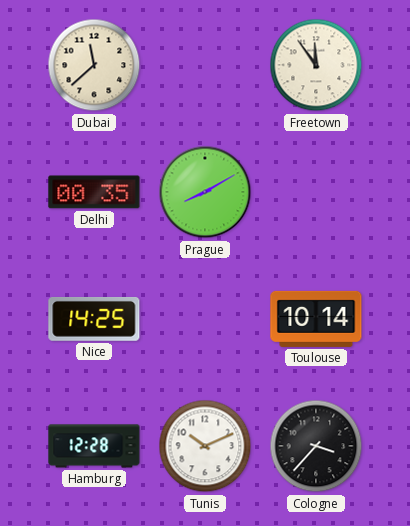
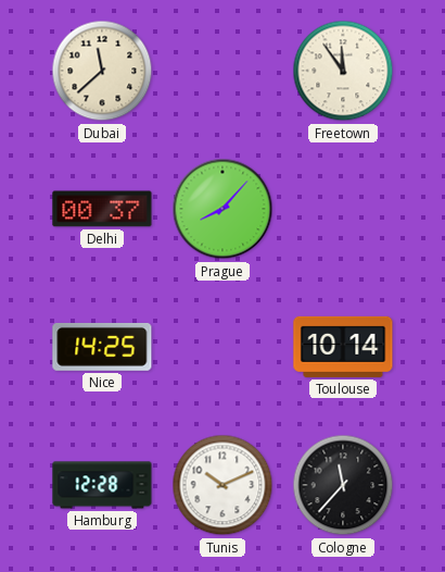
Delhi: 00:35 -> 00:37
Prague: 8:10 -> 8:07
Cologne: 3:37 -> 11:37
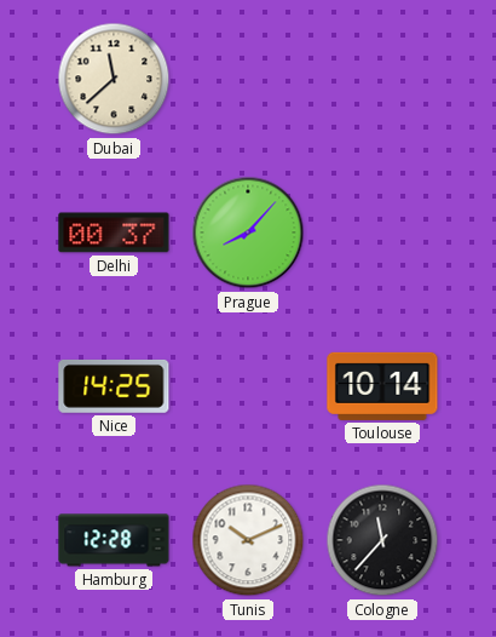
Freetown: 11:54 -> none
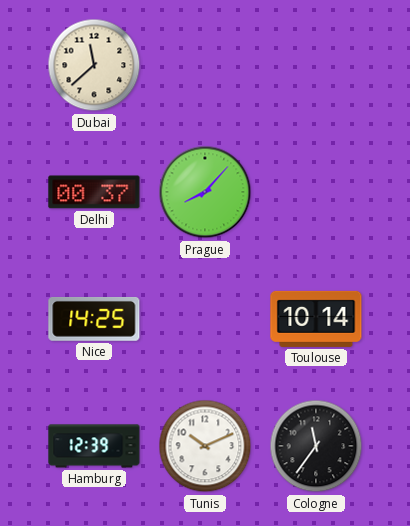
Hamburg: 12:28 -> 12:39
Cologne: 11:37 -> 11:36
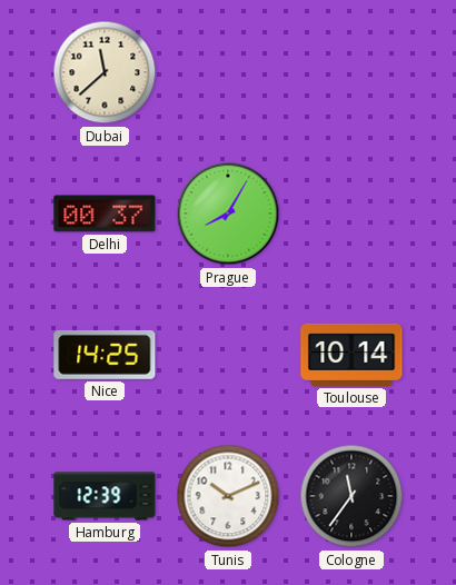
Prague: 8:07 -> 8:05
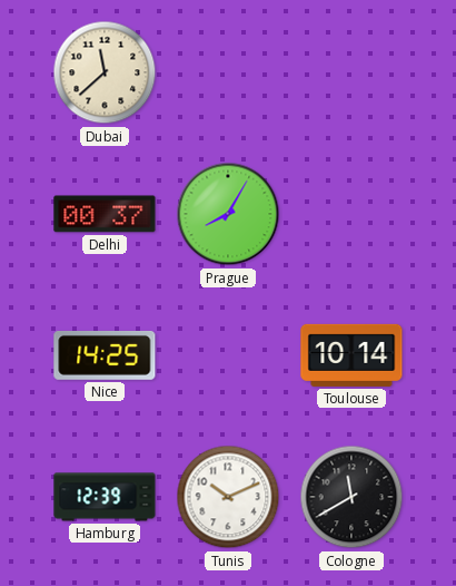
Cologne: 11:36 -> 11:40
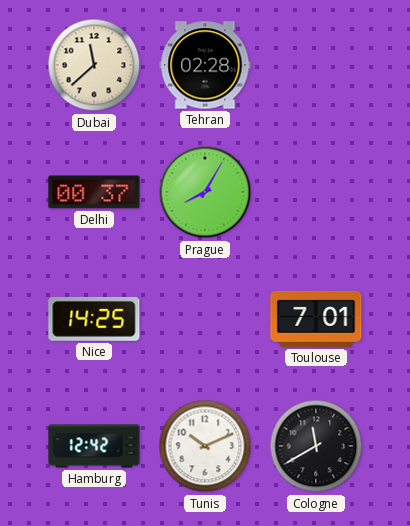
Tehran: none -> 02:28
Toulouse: 10:14 -> 7:01
Hamburg: 12:39 -> 12:42
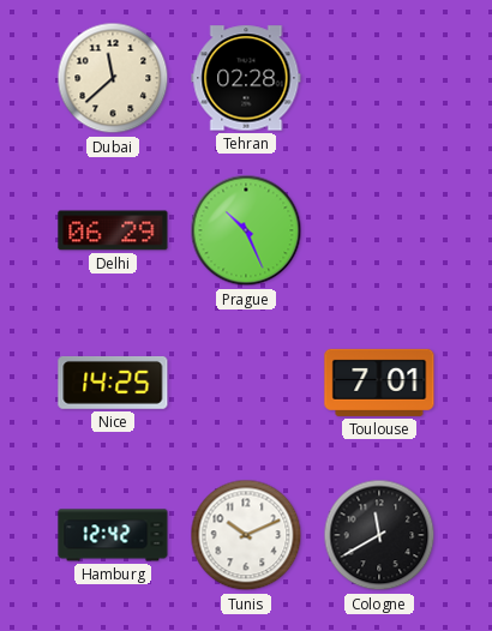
Delhi: 00:37 -> 06:29
Prague: 8:05 -> 10:26
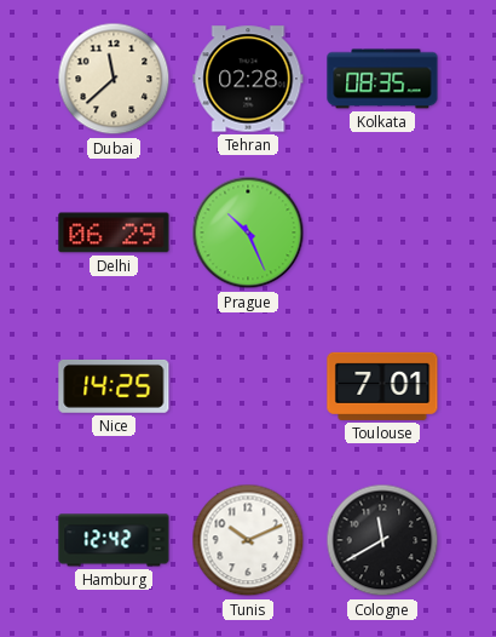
Kolkata: none -> 08:35
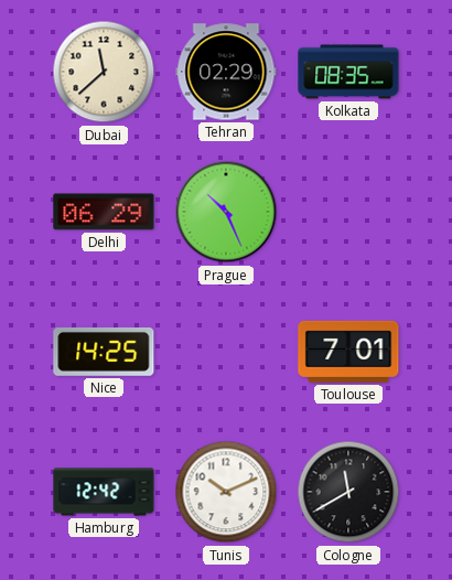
Tehran: 02:28 -> 02:29
